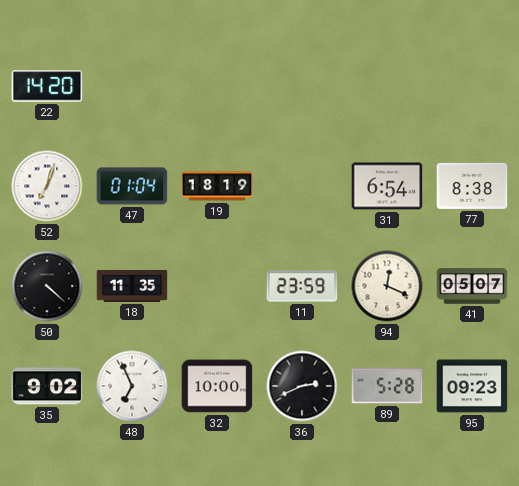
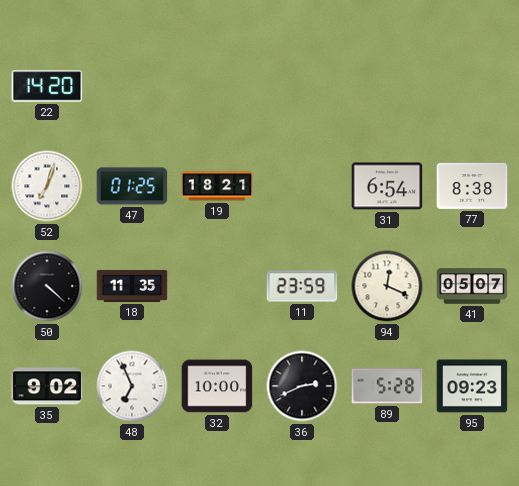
47: 01:04 -> 01:25
19: 18:19 -> 18:21
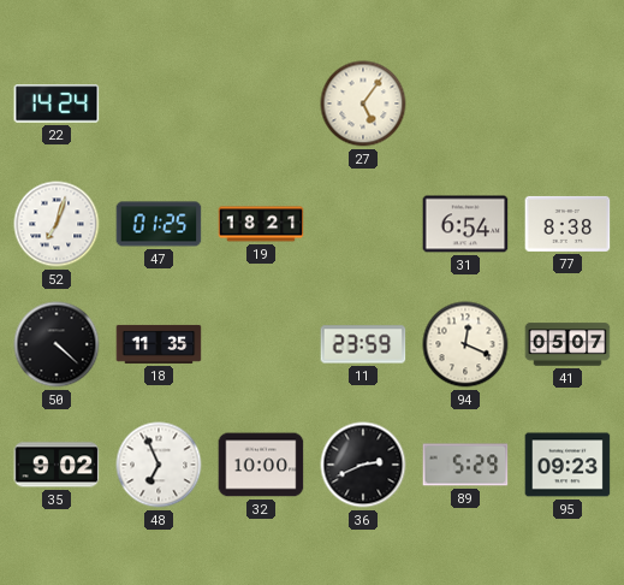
22: 14:20 -> 14:24
27: none -> 5:06
89: 5:28 -> 5:29
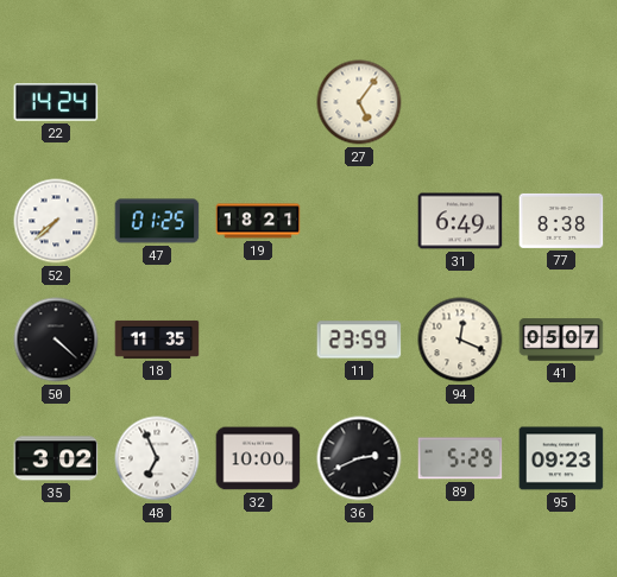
52: 7:03 -> 7:38
31: 6:54 -> 6:49
35: 9:02 -> 3:02
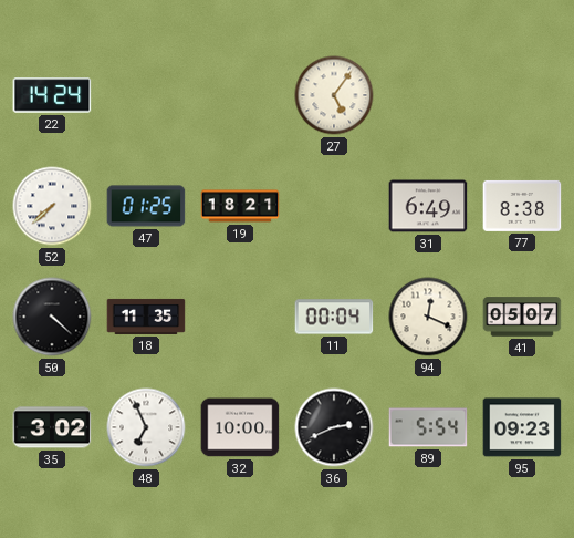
11: 23:59 -> 00:04
89: 5:29 -> 5:54
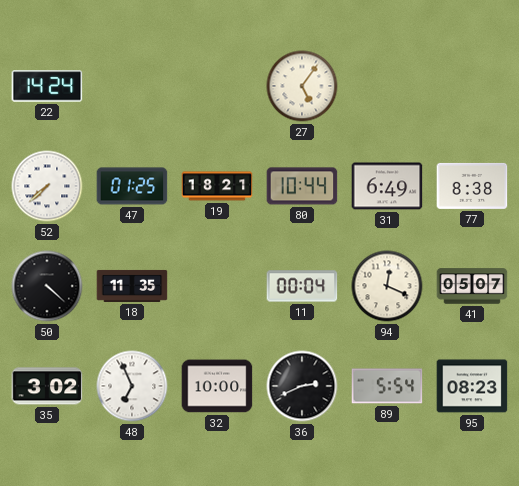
80: none -> 10:44
95: 09:23 -> 08:23
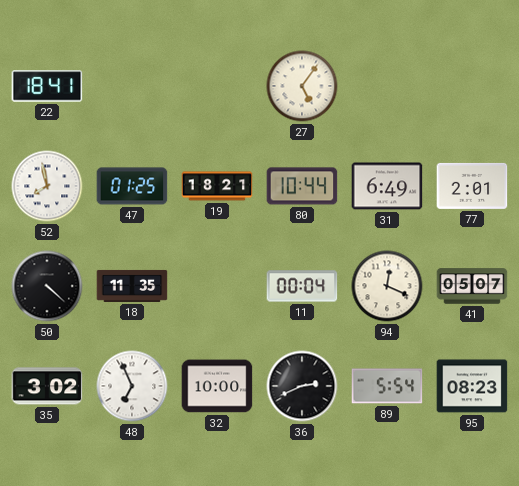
22: 14:24 -> 18:41
52: 7:38 -> 7:58
77: 8:38 -> 2:01
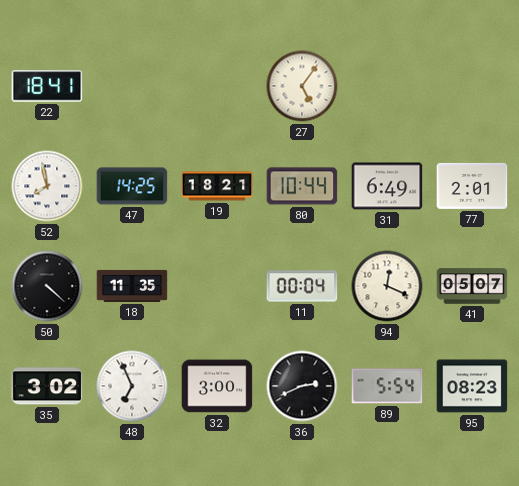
47: 01:25 -> 14:25
32: 10:00 -> 3:00
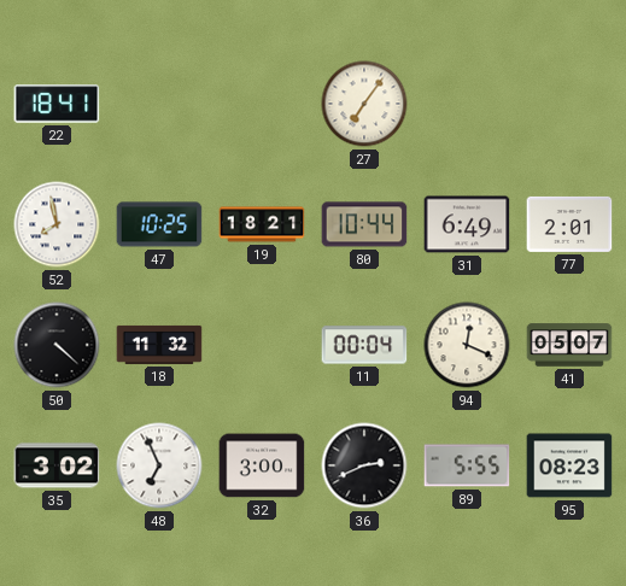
27: 5:06 -> 7:06
47: 14:25 -> 10:25
18: 11:35 -> 11:32
89: 5:54 -> 5:55
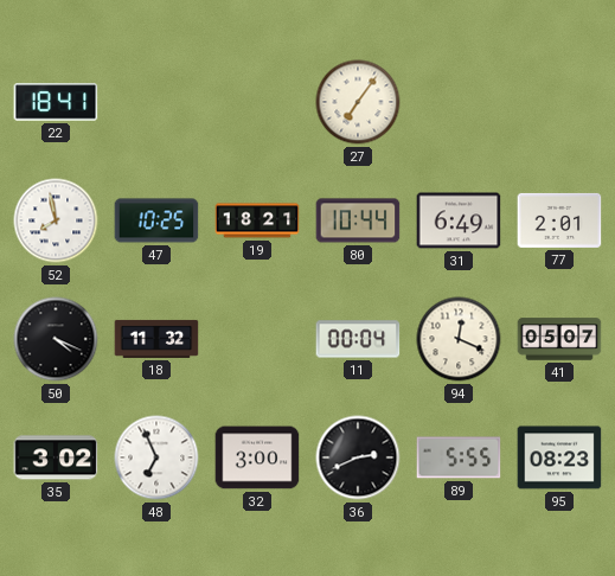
50: 4:22 -> 4:19
